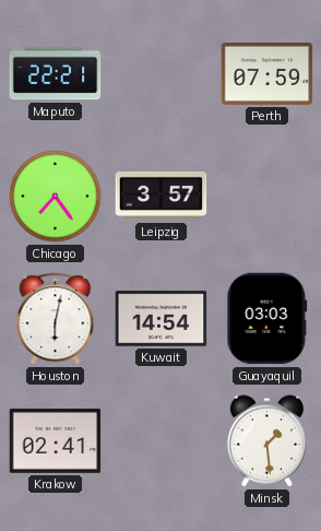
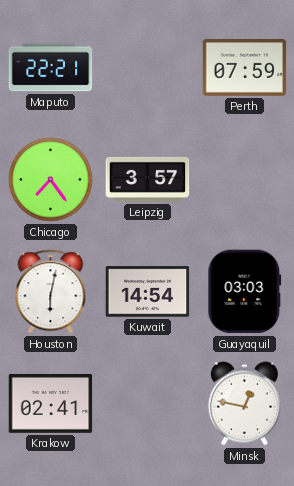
Minsk: 1:29 -> 12:47
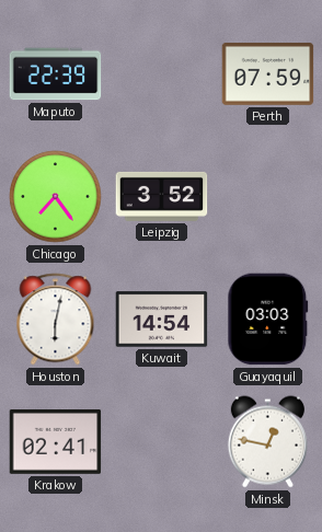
Maputo: 22:21 -> 22:39
Leipzig: 3:57 -> 3:52
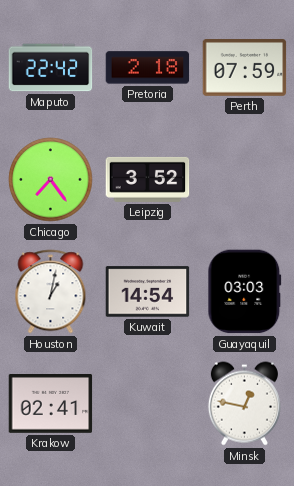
Maputo: 22:39 -> 22:42
Pretoria: none -> 2:18
Houston: 6:02 -> 1:02
